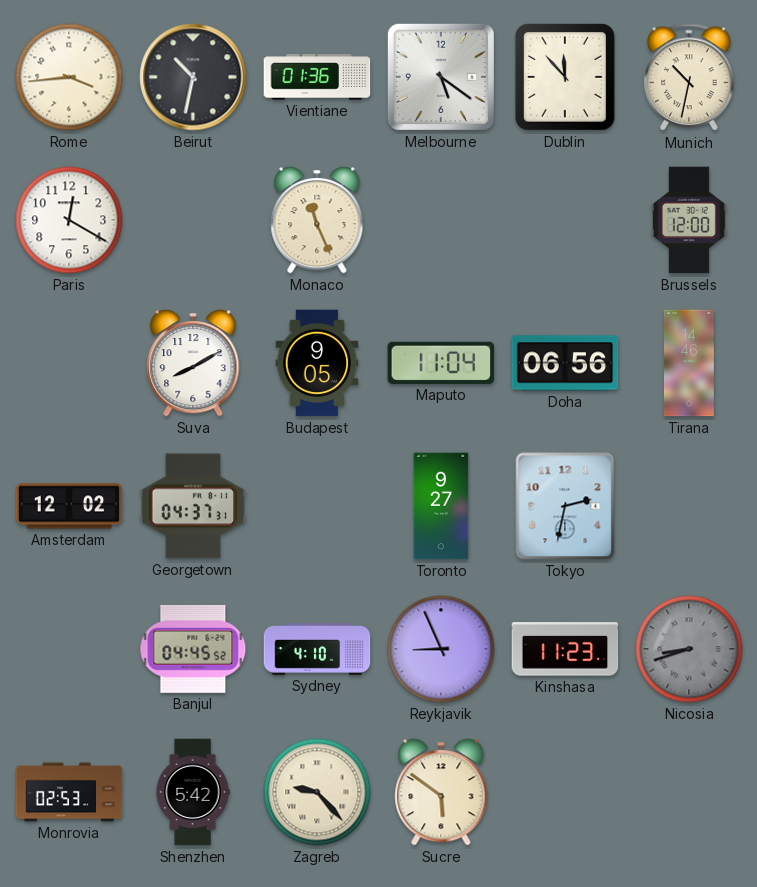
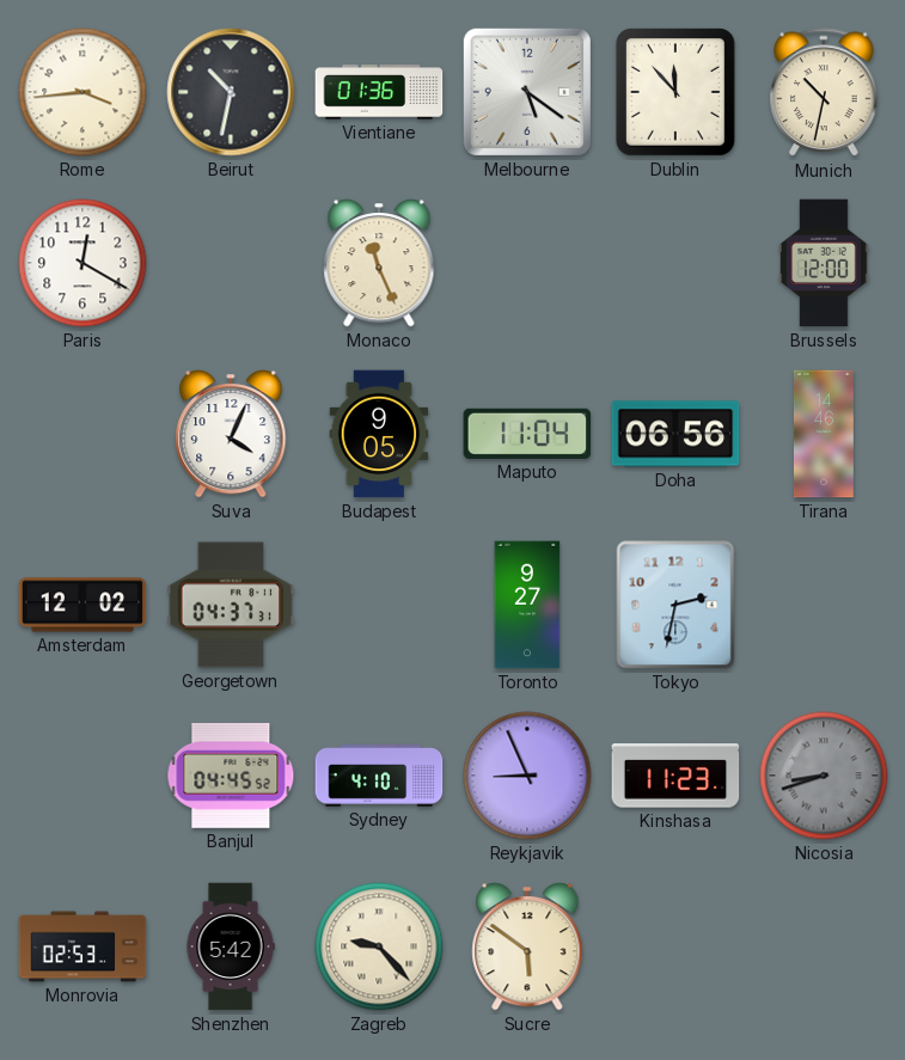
Suva: 8:10 -> 4:04
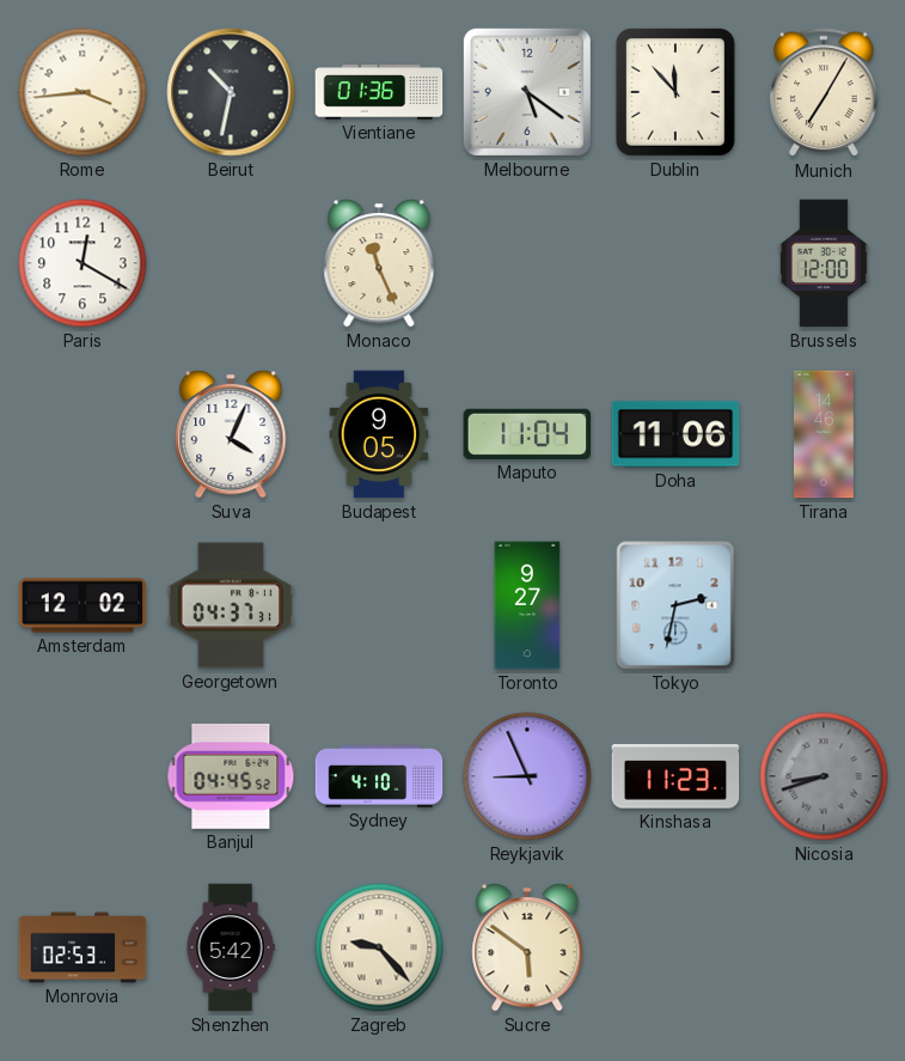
Munich: 10:32 -> 7:05
Doha: 06:56 -> 11:06
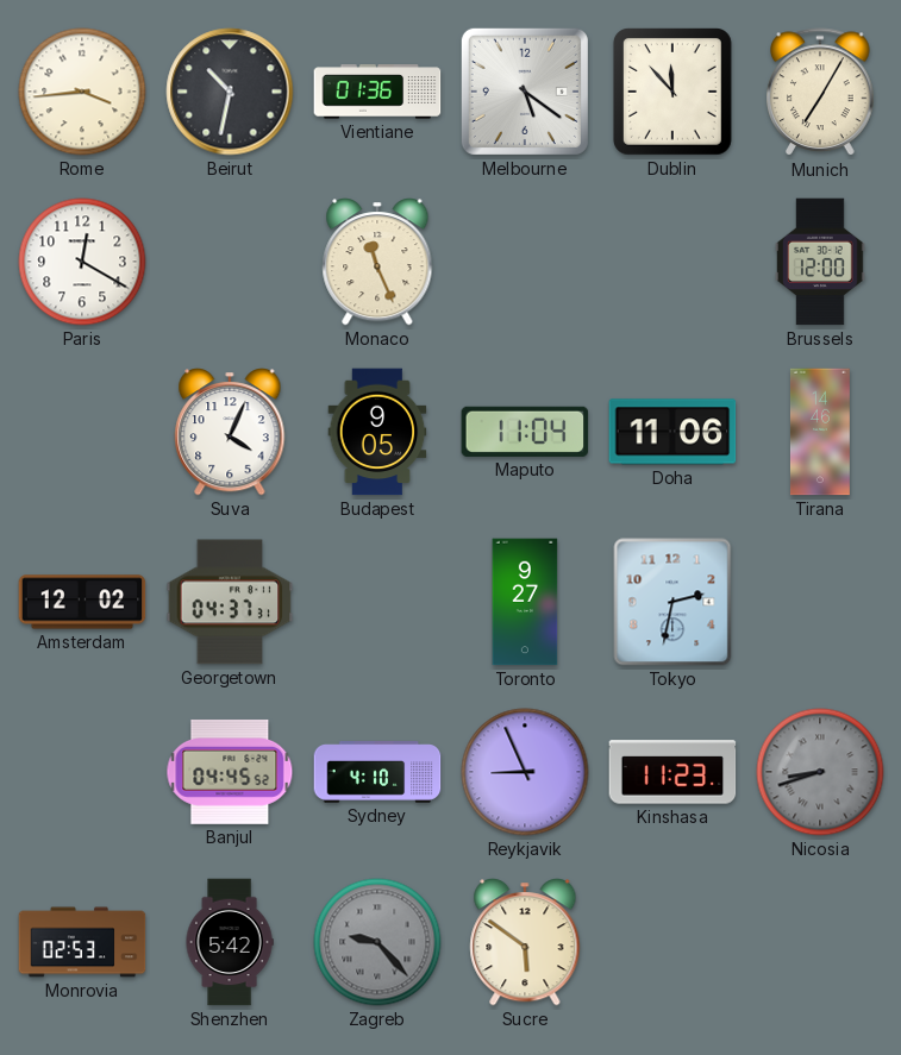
Zagreb dial: cream -> grey
